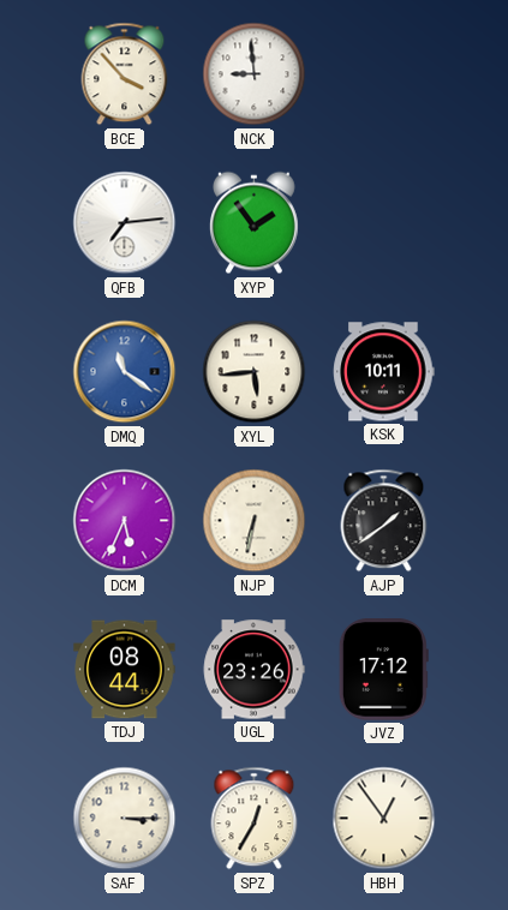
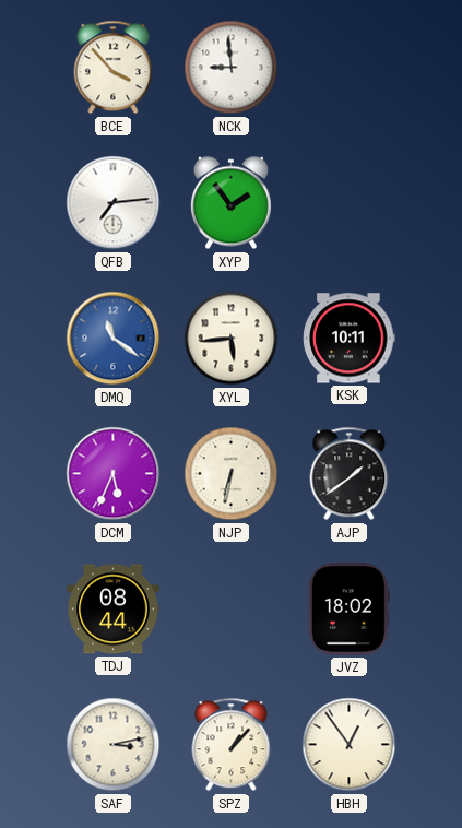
UGL: 23:26 -> none
JVZ: 17:12 -> 18:02
SAF: 3:15 -> 3:13
SPZ: 12:35 -> 1:07
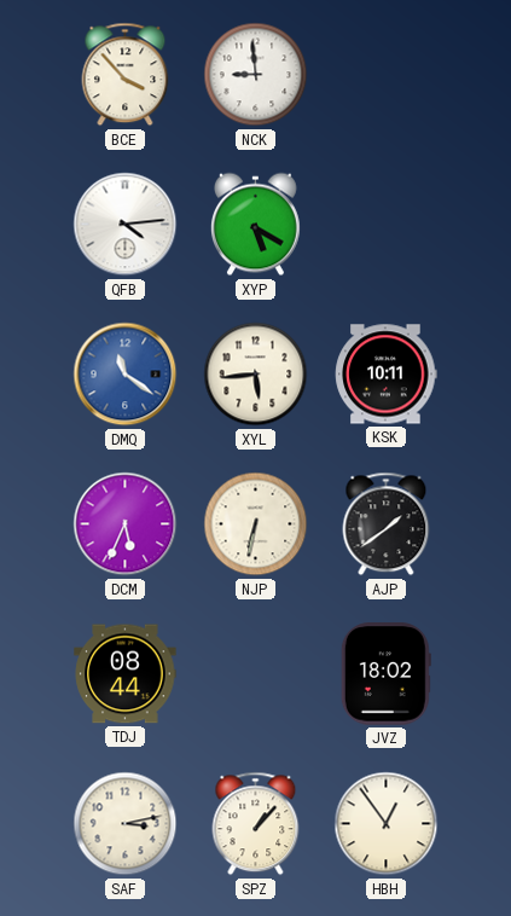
QFB: 7:14 -> 4:14
XYP: 1:54 -> 5:20
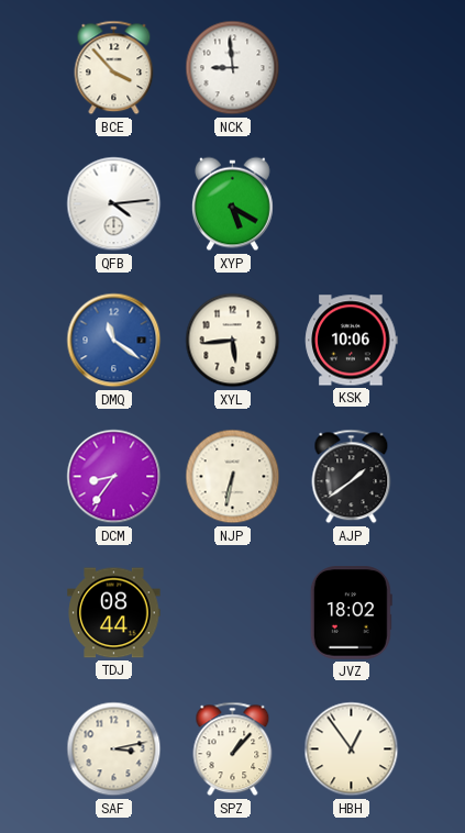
KSK: 10:11 -> 10:06
DCM: 5:34 -> 8:36
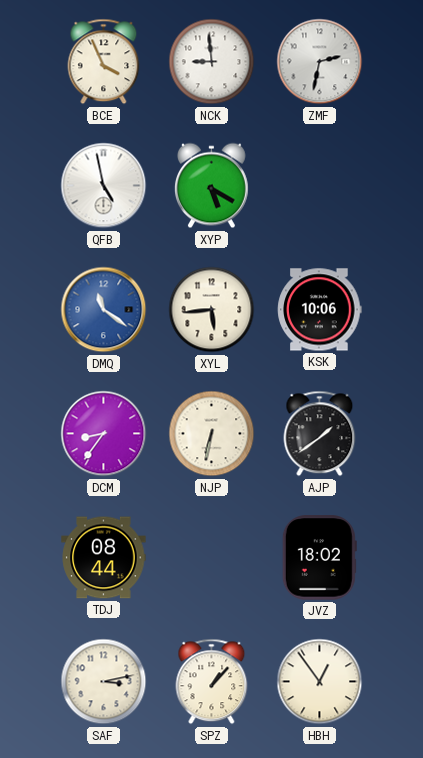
BCE: 3:53 -> 3:56
ZMF: none -> 2:32
QFB: 4:14 -> 4:58
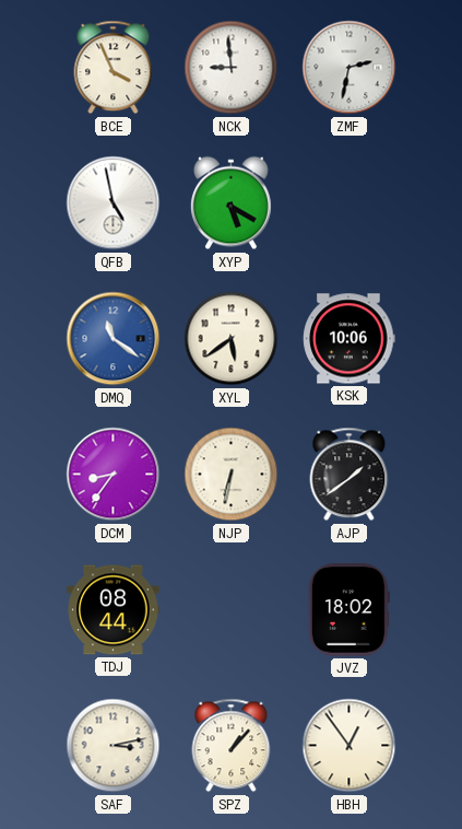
XYL: 5:44 -> 5:39
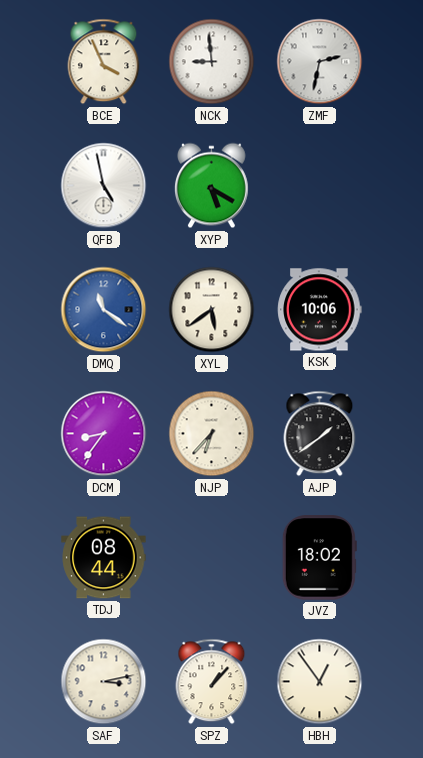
NJP: 6:32 -> 6:37
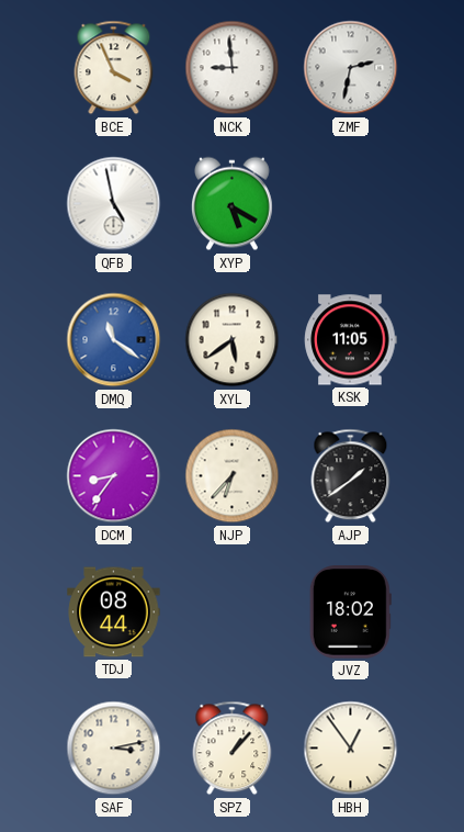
KSK: 10:06 -> 11:05
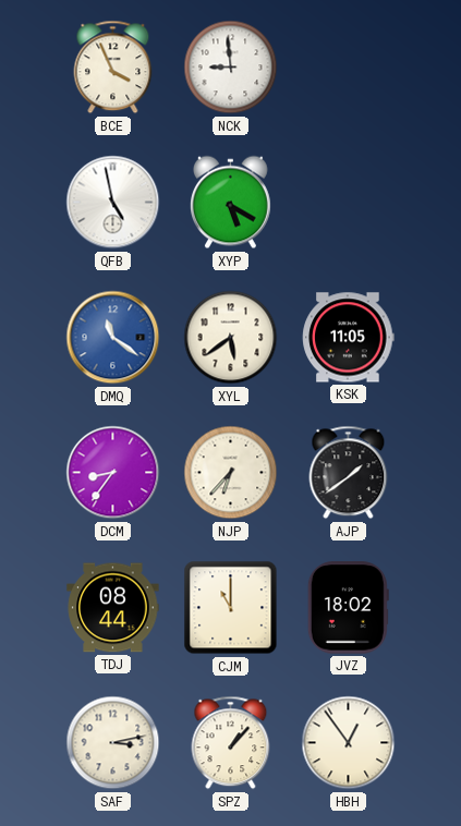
ZMF: 2:32 -> none
CJM: none -> 11:00
